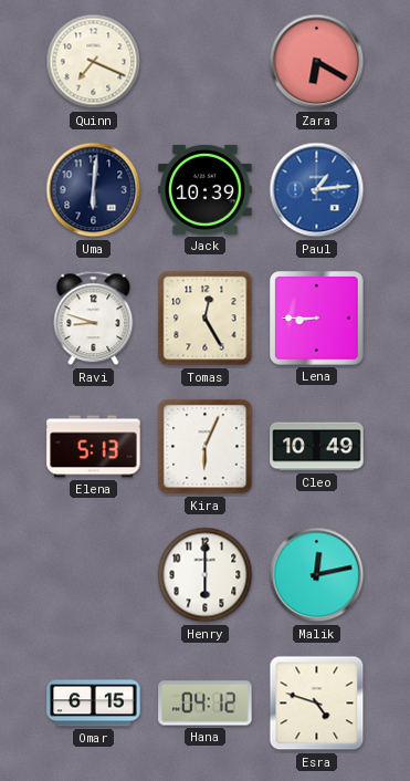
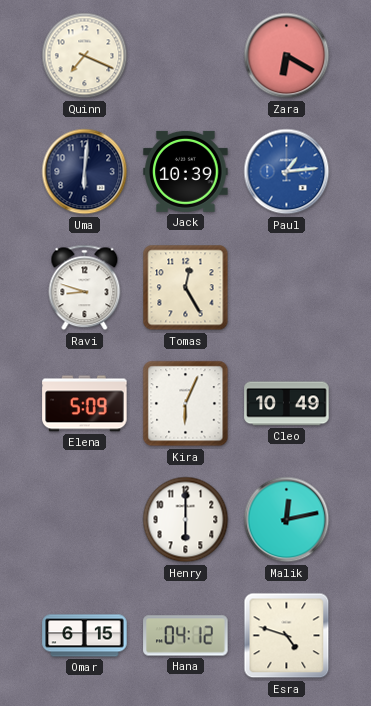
Lena: 8:45 -> none
Elena: 5:13 -> 5:09
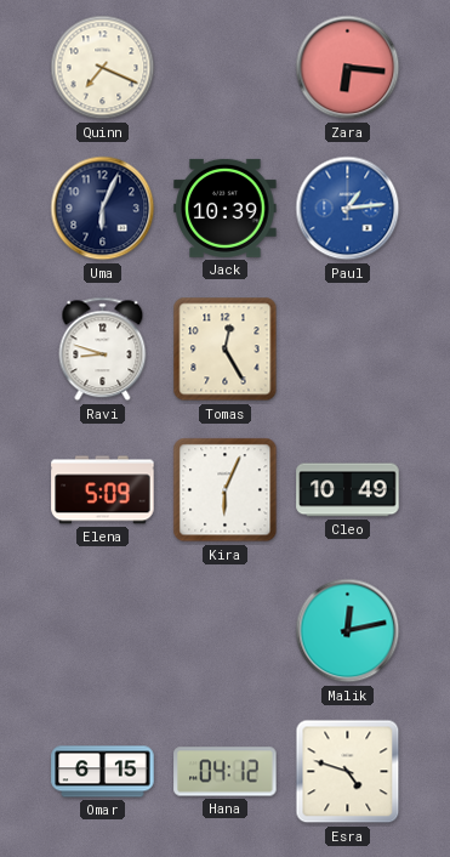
Zara: 6:20 -> 6:16
Uma: 6:01 -> 6:04
Henry: 6:00 -> none
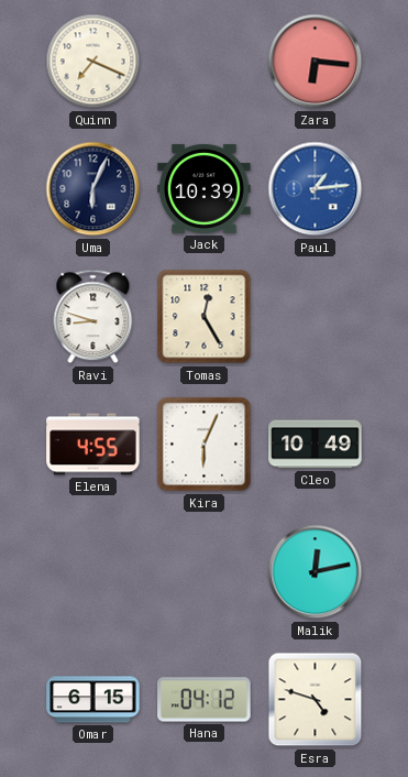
Elena: 5:09 -> 4:55
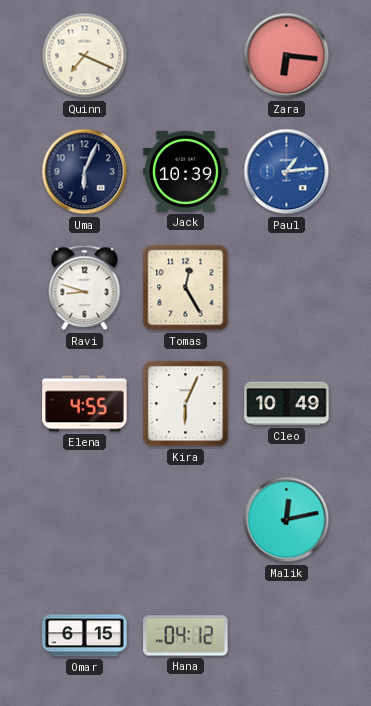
Esra: 4:48 -> none
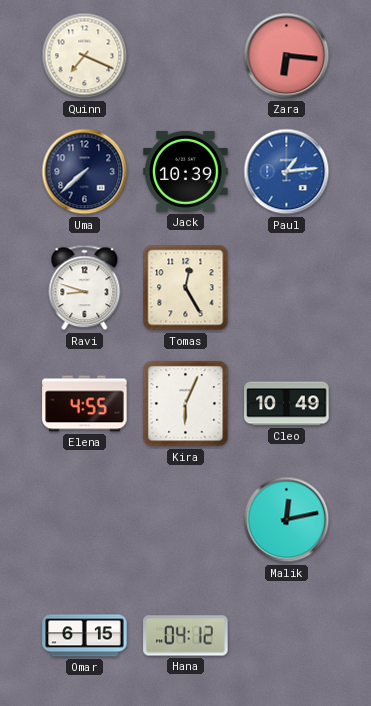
Uma: 6:04 -> 7:38
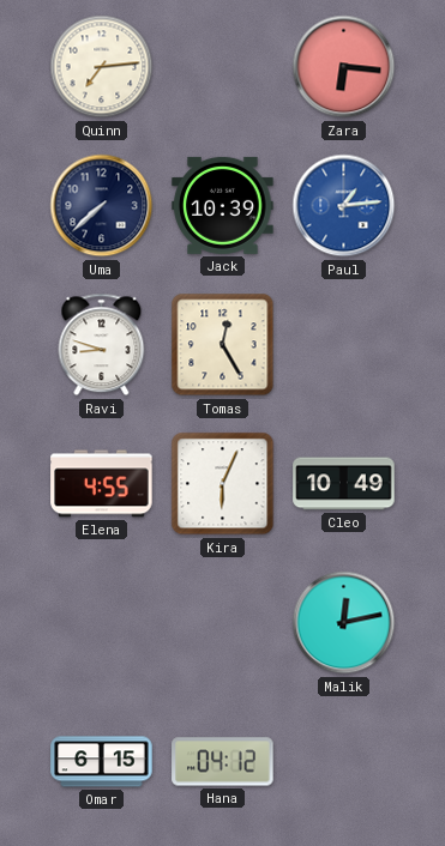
Quinn: 7:19 -> 7:14
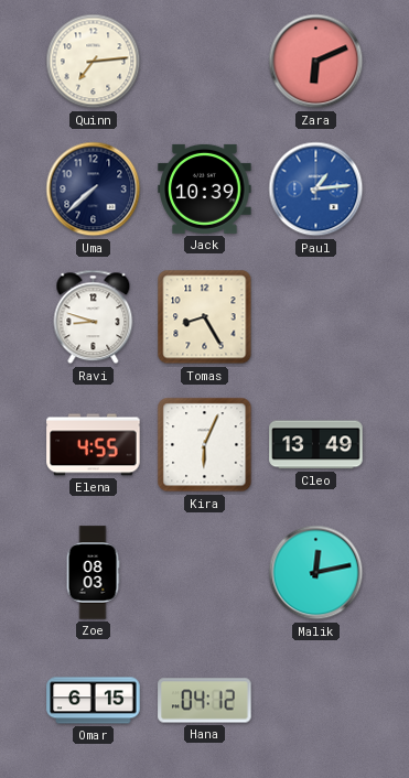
Zara: 6:16 -> 6:11
Tomas: 12:25 -> 8:25
Cleo: 10:49 -> 13:49
Zoe: none -> 08:03
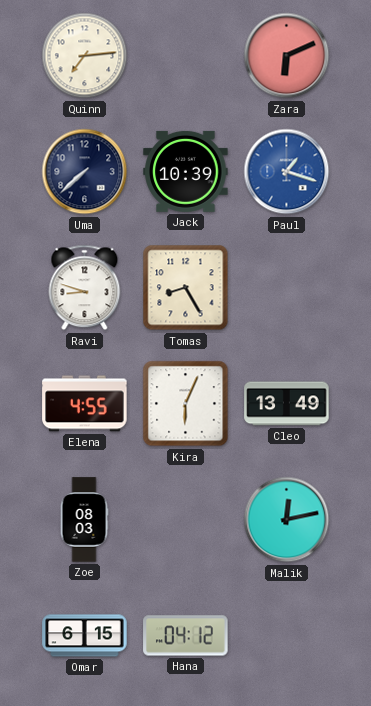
Paul: 1:14 -> 1:18
